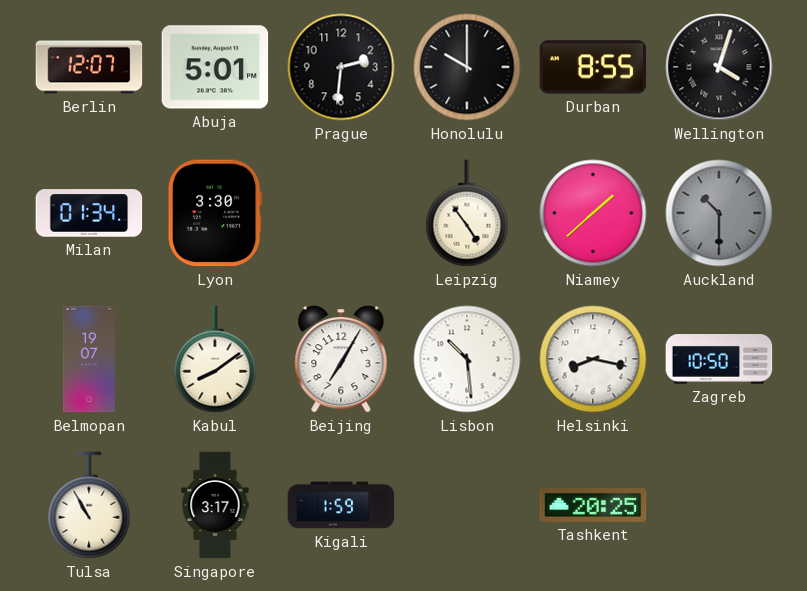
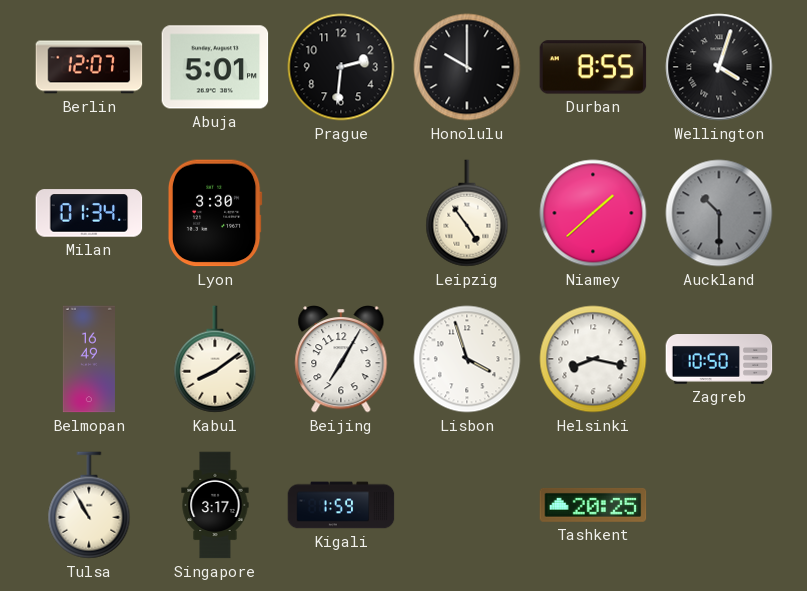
Belmopan: 19:07 -> 16:49
Lisbon: 10:29 -> 3:57
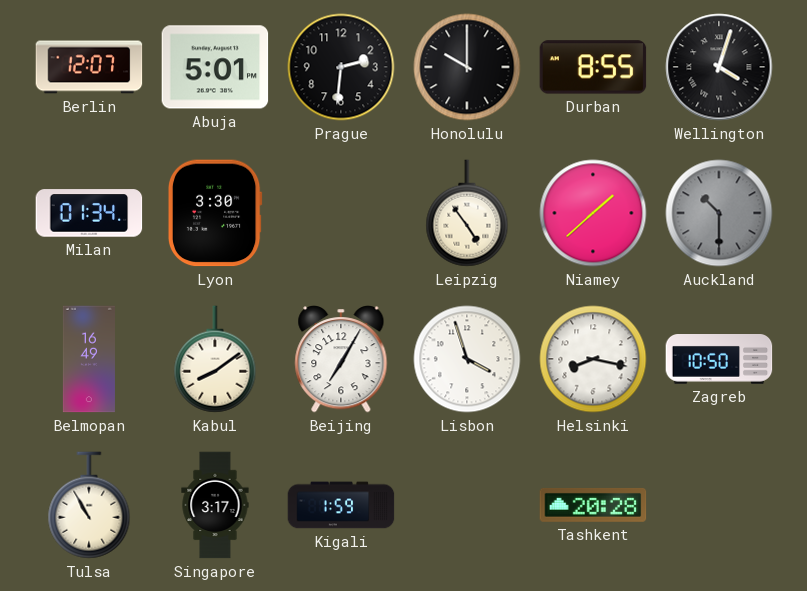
Tashkent: 20:25 -> 20:28
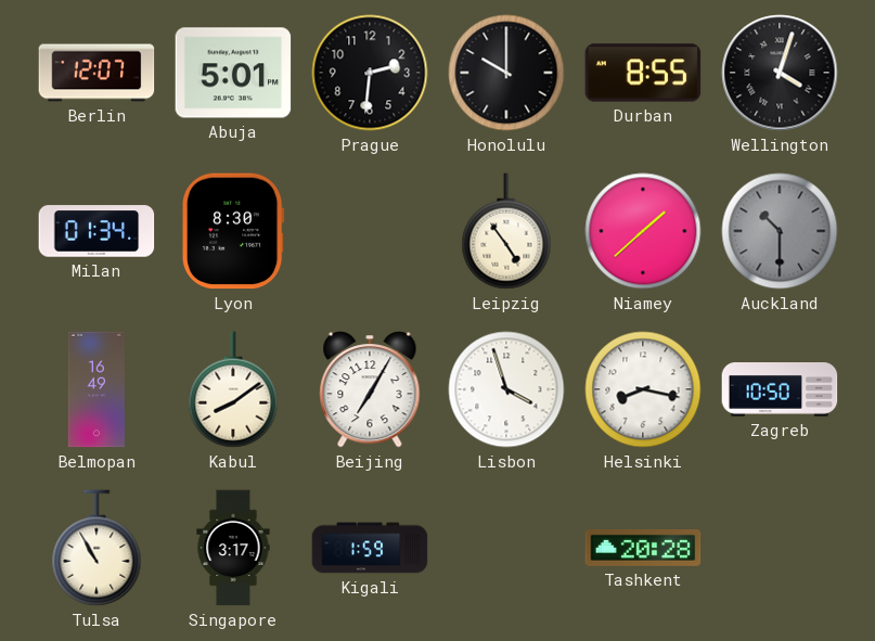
Lyon: 3:30 -> 8:30
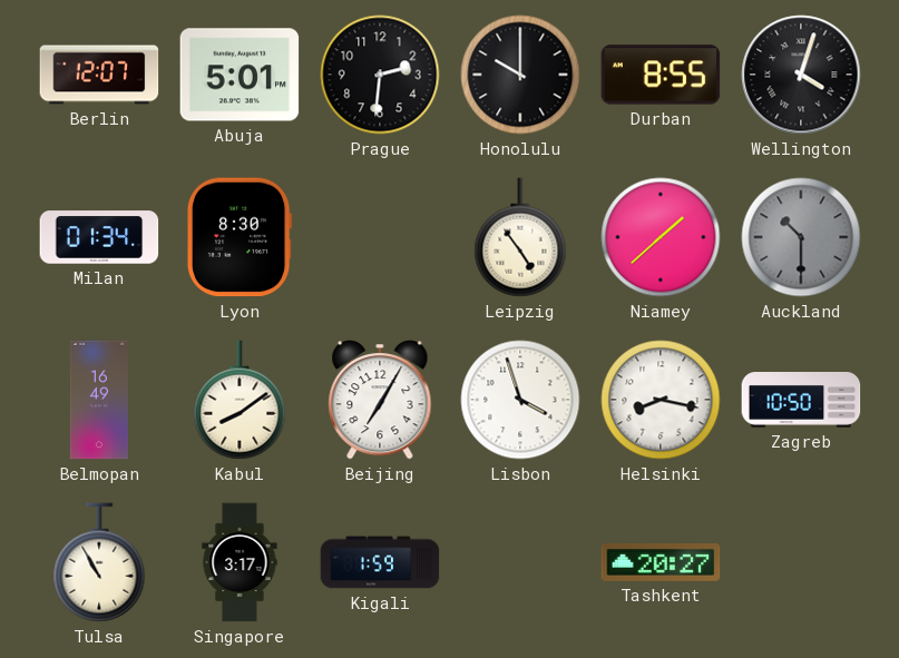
Tashkent: 20:28 -> 20:27
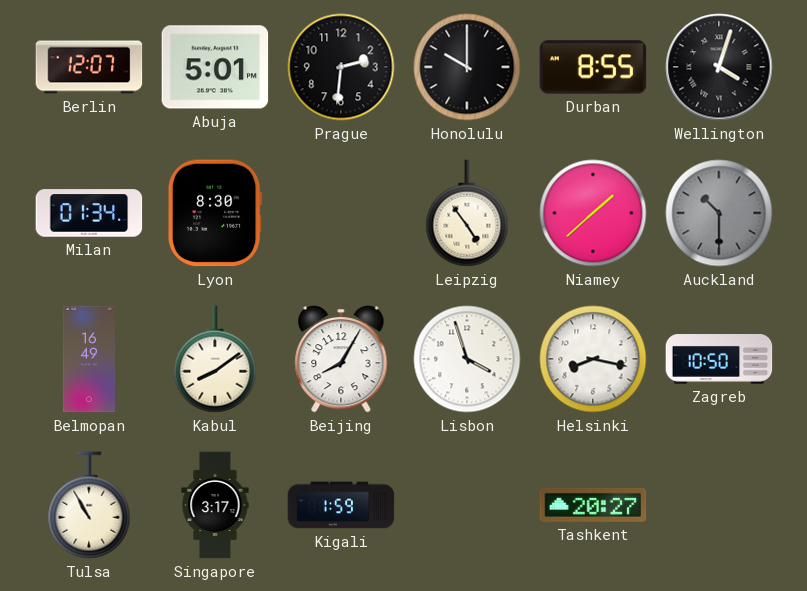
Beijing: 7:05 -> 8:05
